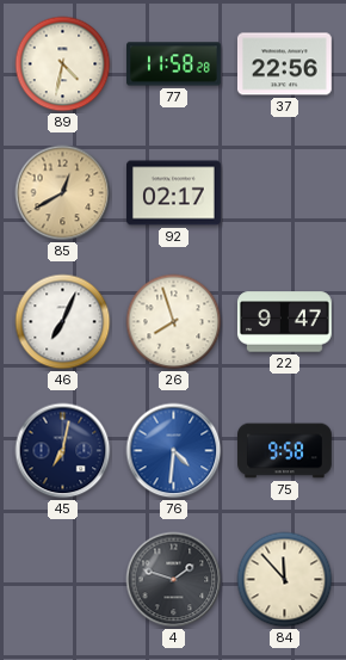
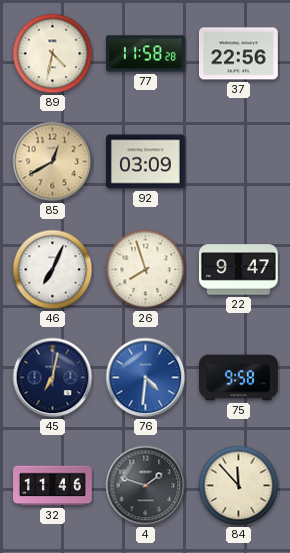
92: 02:17 -> 03:09
32: none -> 11:46
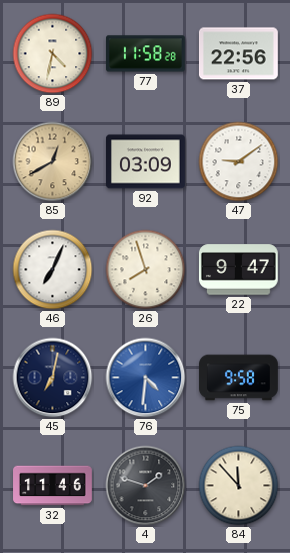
47: none -> 9:09
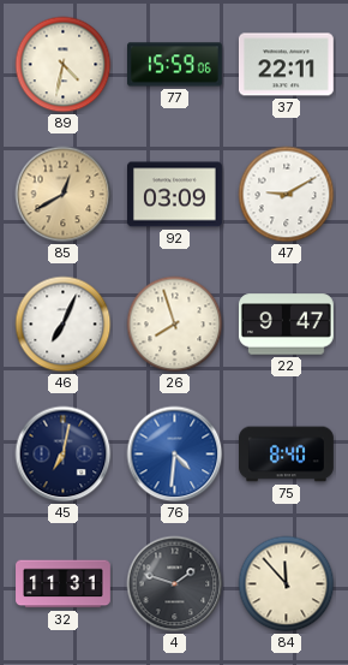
77: 11:58 -> 15:59
37: 22:56 -> 22:11
47: 9:09 -> 9:10
75: 9:58 -> 8:40
32: 11:46 -> 11:31
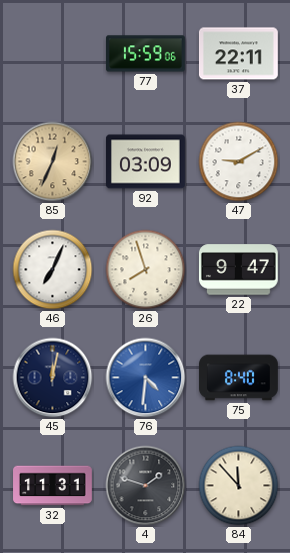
89: 4:32 -> none
85: 12:40 -> 12:34
45: 7:02 -> 12:02
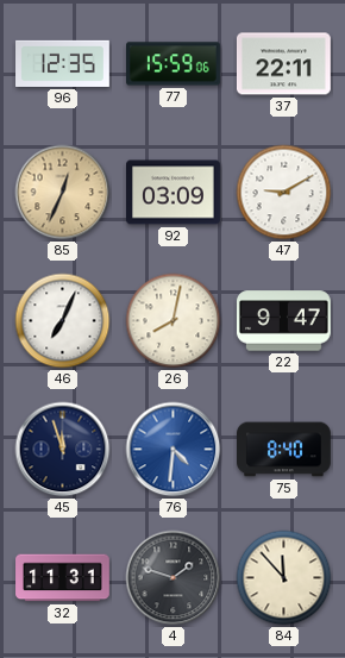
96: none -> 12:35
26: 7:57 -> 8:02
45: 12:02 -> 11:57
